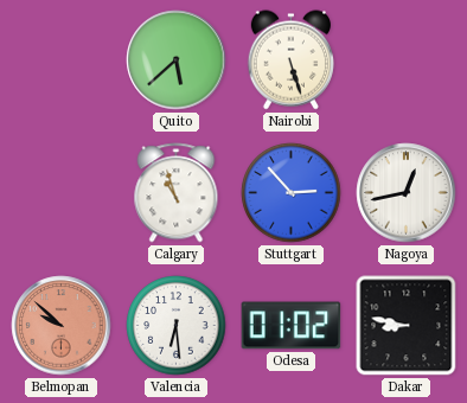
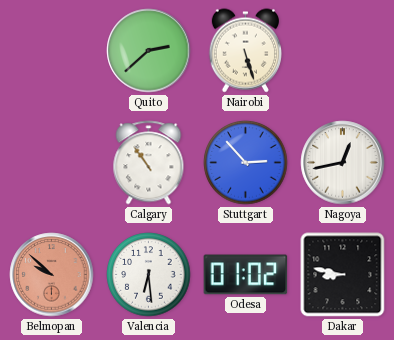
Quito: 5:38 -> 2:38
Calgary: 10:57 -> 10:54
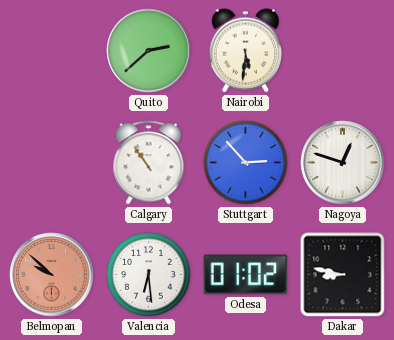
Nairobi: 5:27 -> 5:31
Nagoya: 12:43 -> 12:48
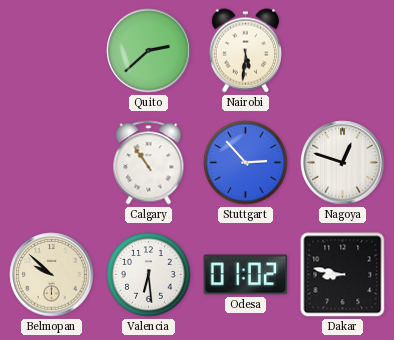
Belmopan dial: salmon -> cream
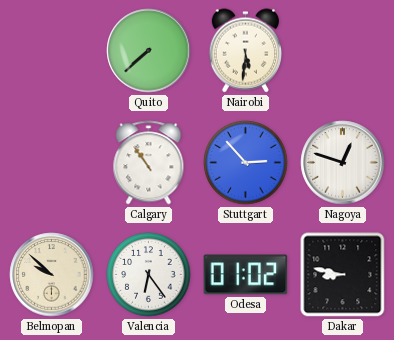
Quito: 2:38 -> 7:38
Valencia: 6:29 -> 6:24
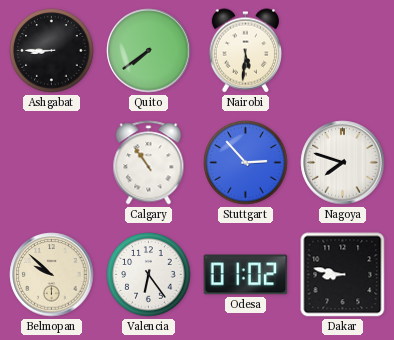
Ashgabat: none -> 8:45
Quito: 7:38 -> 7:39
Nagoya: 12:48 -> 7:48
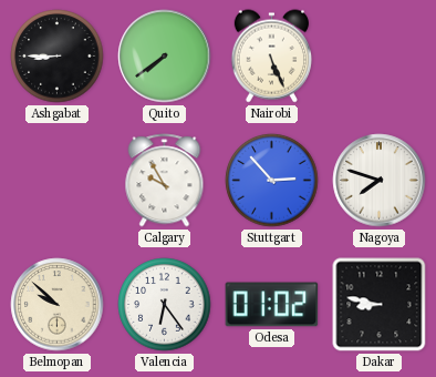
Nairobi: 5:31 -> 5:26
Calgary: 10:54 -> 9:55
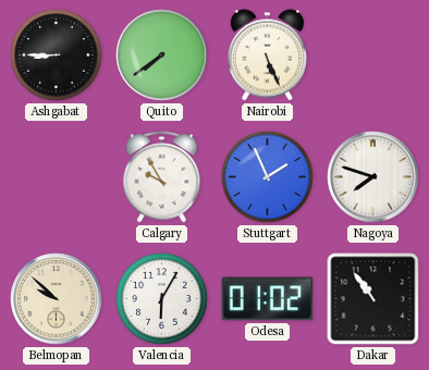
Stuttgart: 2:53 -> 1:56
Valencia: 6:24 -> 6:05
Dakar: 8:47 -> 10:54
